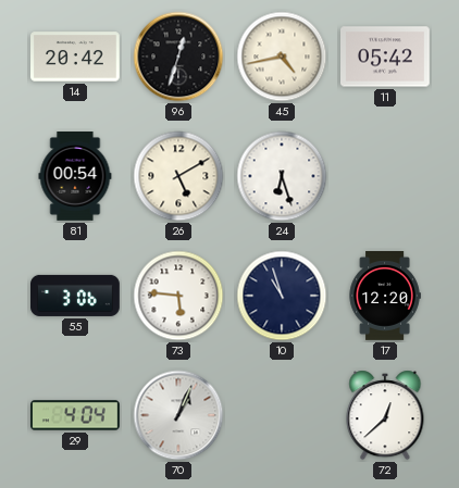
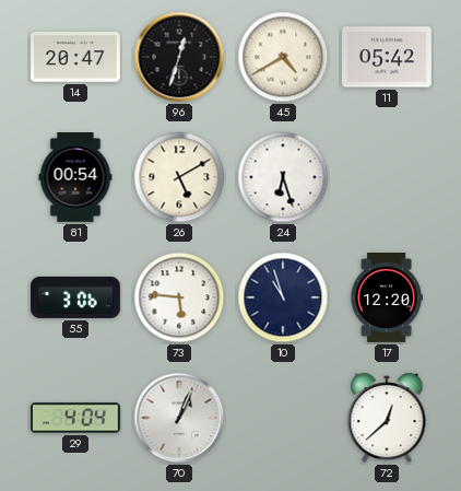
14: 20:42 -> 20:47
45: 4:43 -> 4:40
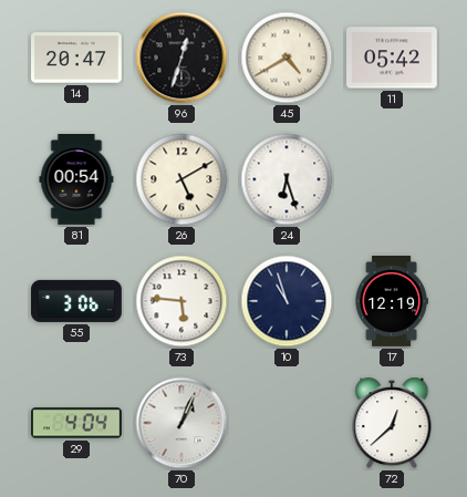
17: 12:20 -> 12:19
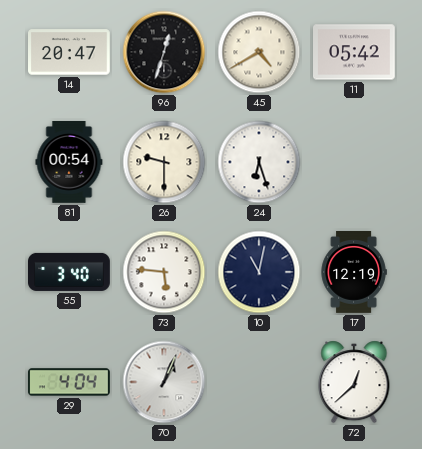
26: 5:10 -> 9:30
55: 3:06 -> 3:40
10: 10:57 -> 11:02
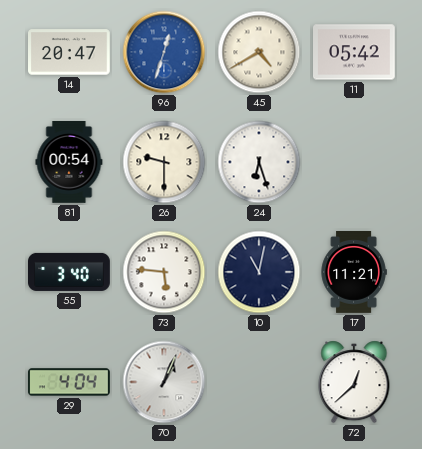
96 dial: black -> blue
17: 12:19 -> 11:21
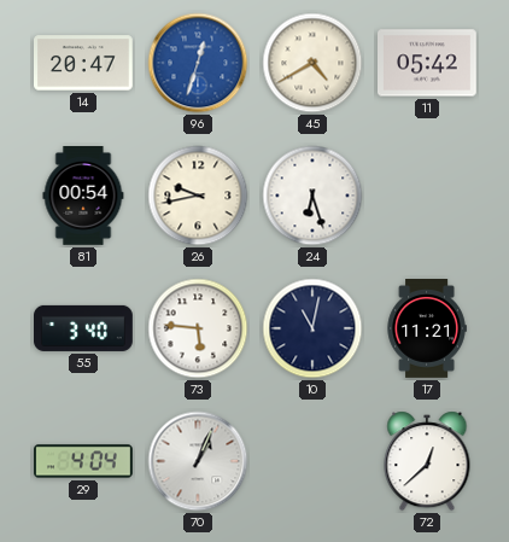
26: 9:30 -> 9:43
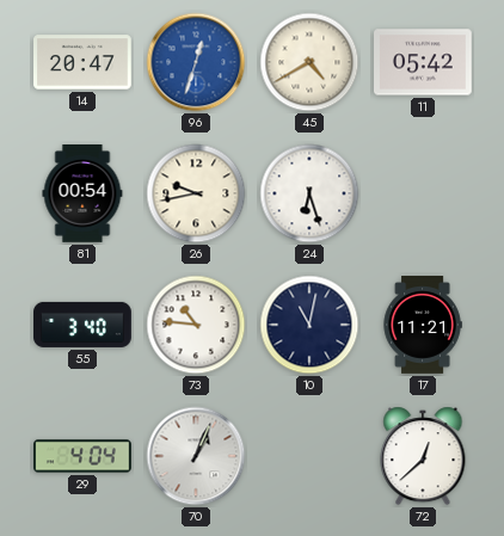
73: 5:46 -> 10:46
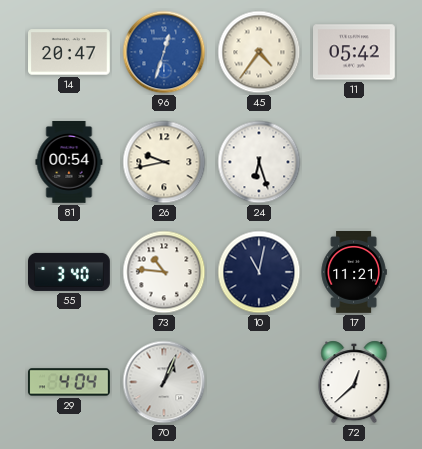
45: 4:40 -> 4:36
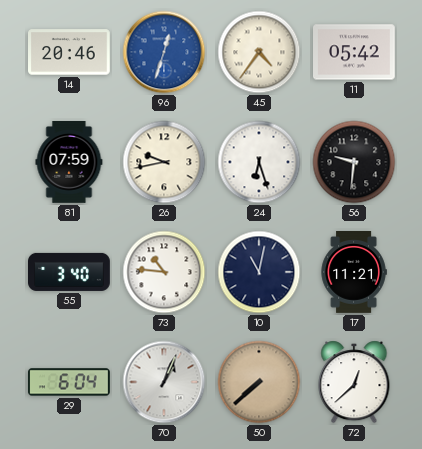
14: 20:47 -> 20:46
81: 00:54 -> 07:59
56: none -> 9:31
29: 4:04 -> 6:04
50: none -> 7:38
